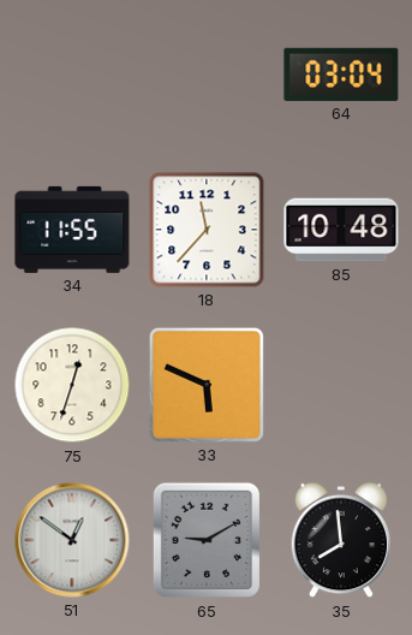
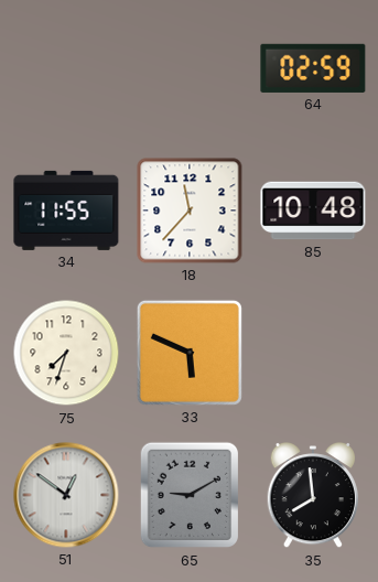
64: 03:04 -> 02:59
75: 12:33 -> 7:33
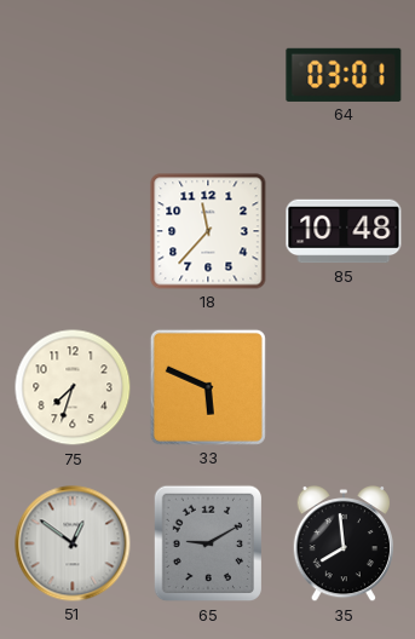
64: 02:59 -> 03:01
34: 11:55 -> none
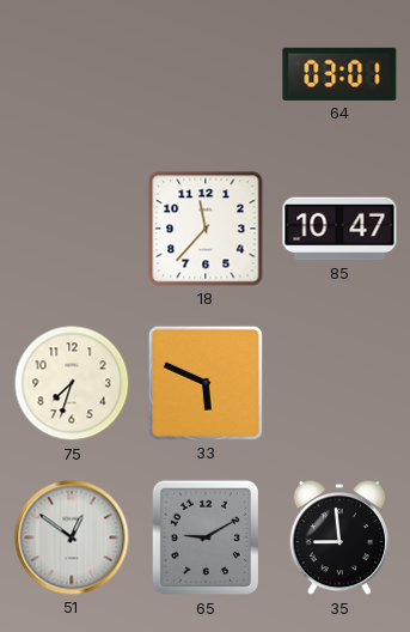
85: 10:48 -> 10:47
35: 7:59 -> 8:59
